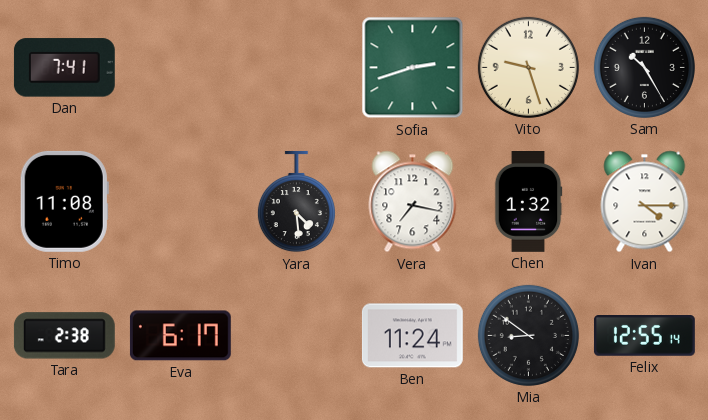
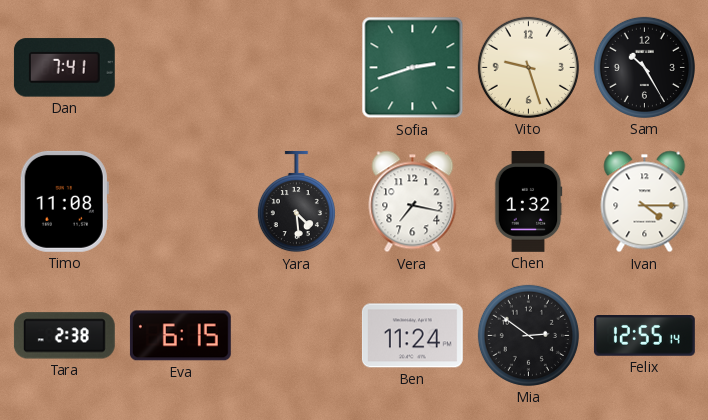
Eva: 6:17 -> 6:15
Mia: 8:51 -> 2:51
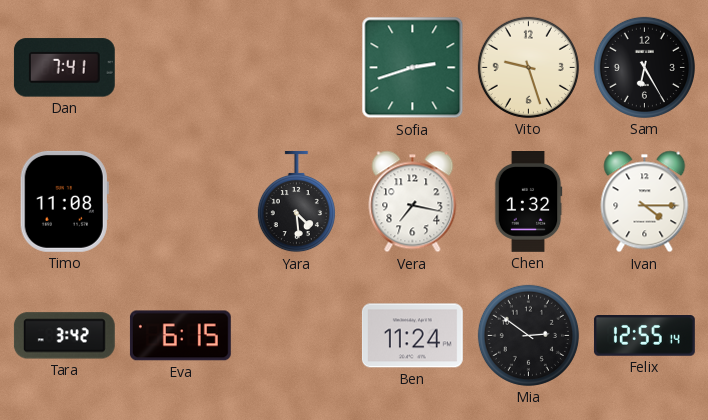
Sam: 10:25 -> 6:25
Tara: 2:38 -> 3:42
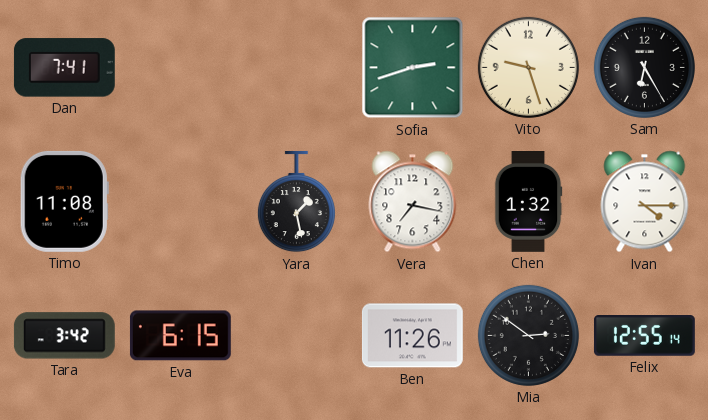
Yara: 4:29 -> 1:28
Ben: 11:24 -> 11:26
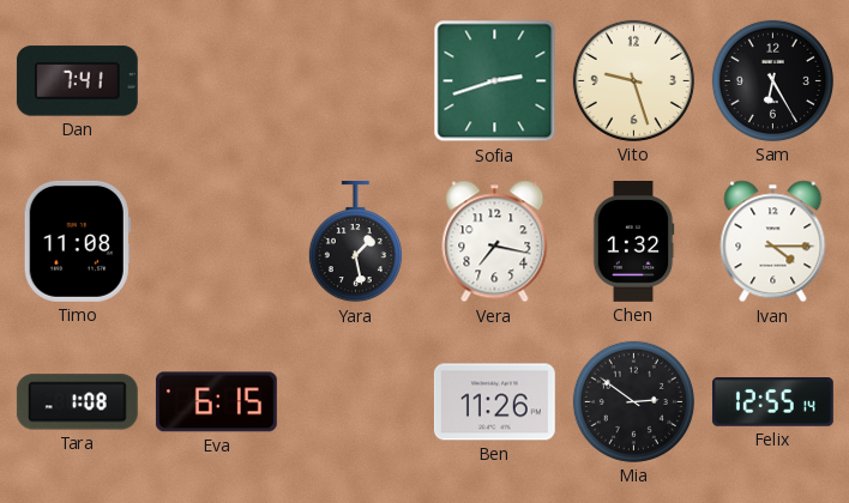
Tara: 3:42 -> 1:08
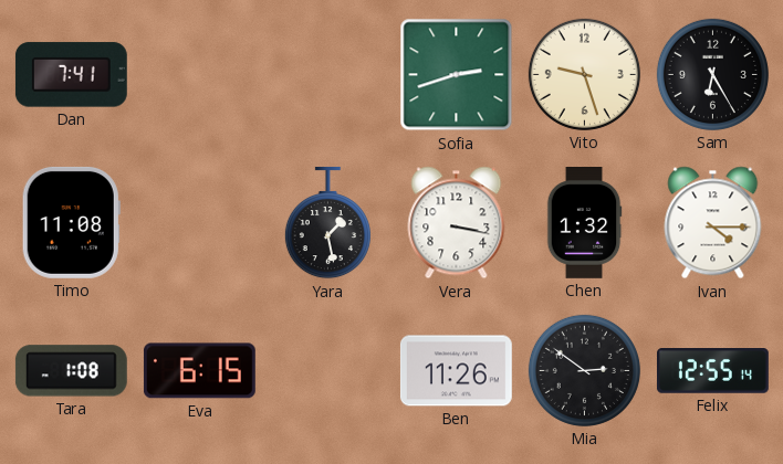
Vera: 7:17 -> 3:17
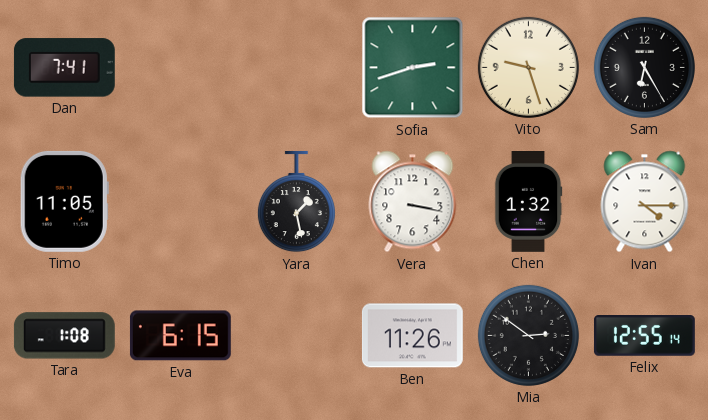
Timo: 11:08 -> 11:05
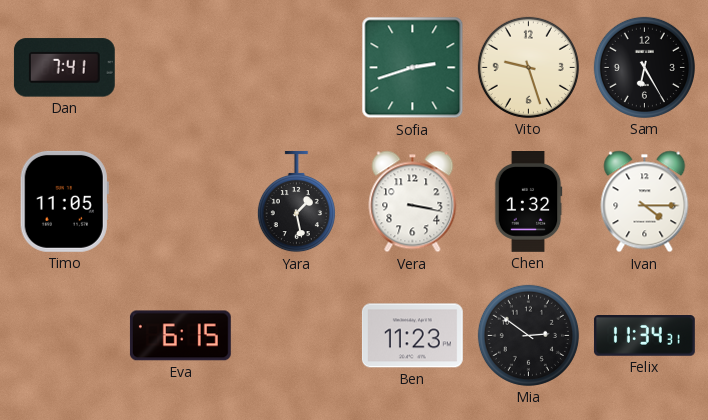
Tara: 1:08 -> none
Ben: 11:26 -> 11:23
Felix: 12:55 -> 11:34
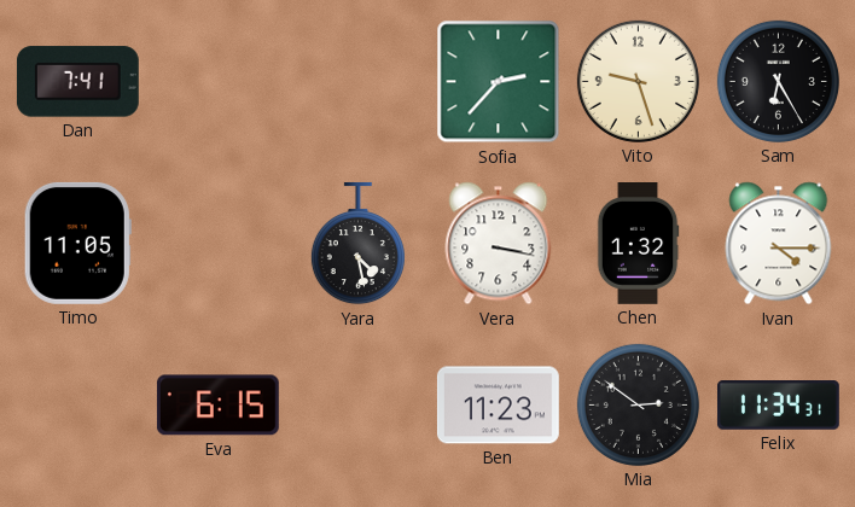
Sofia: 2:42 -> 2:37
Yara: 1:28 -> 4:28
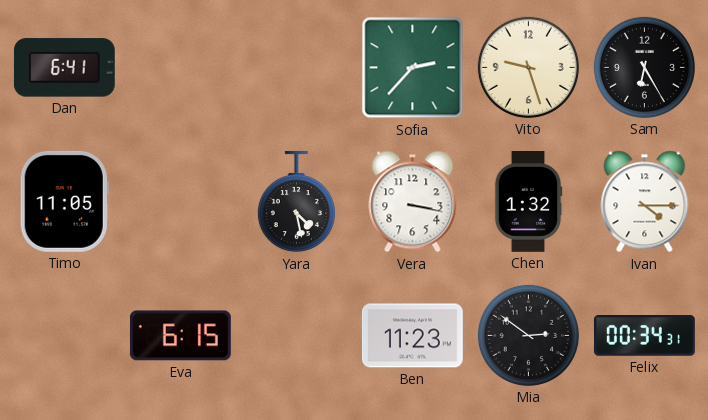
Dan: 7:41 -> 6:41
Felix: 11:34 -> 00:34
